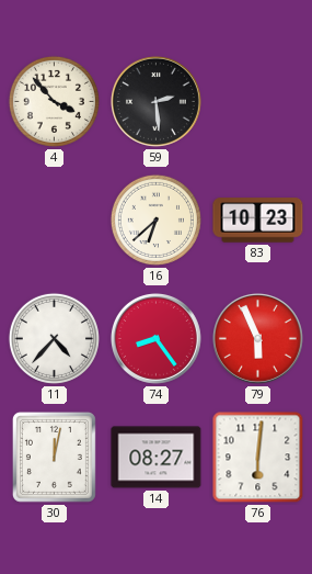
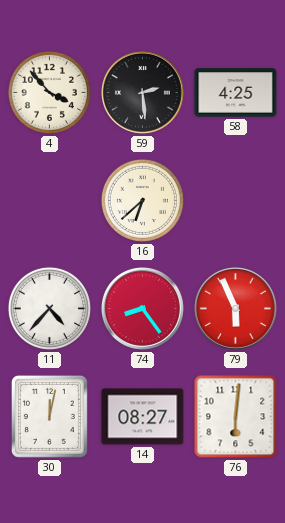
58: none -> 4:25
83: 10:23 -> none
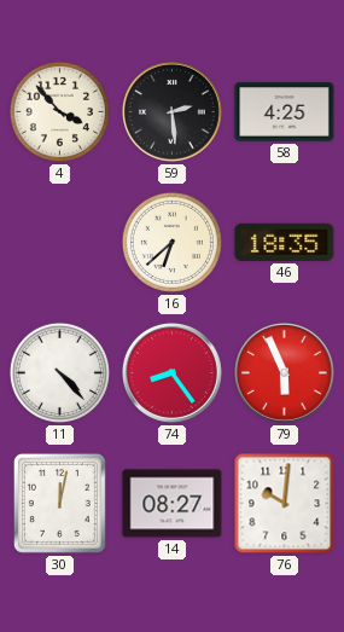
46: none -> 18:35
11: 4:37 -> 4:23
76: 6:01 -> 10:01
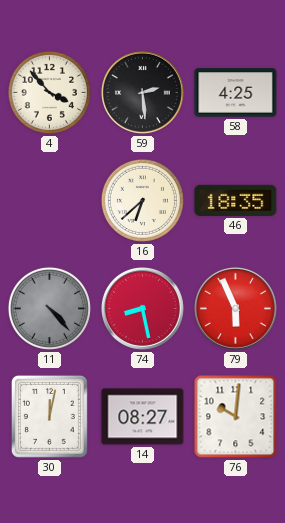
11 dial: white -> grey
74: 8:24 -> 8:28
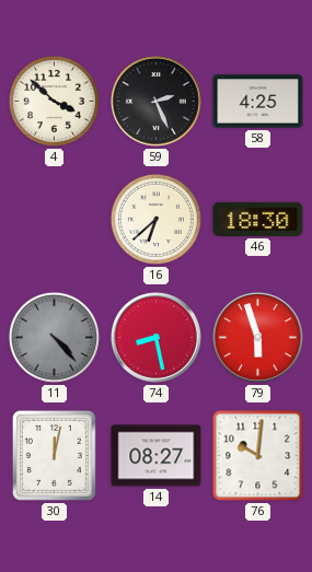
4: 3:53 -> 3:52
59: 2:29 -> 2:26
46: 18:35 -> 18:30
79: 5:56 -> 5:57
